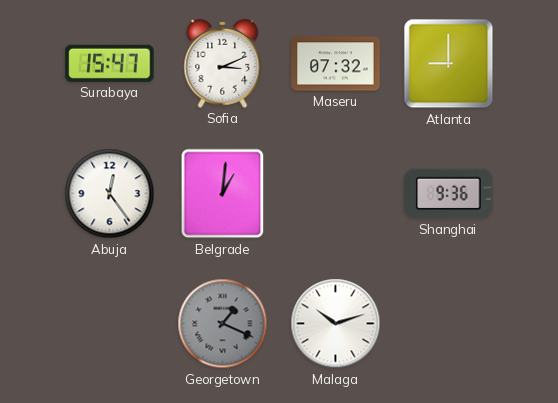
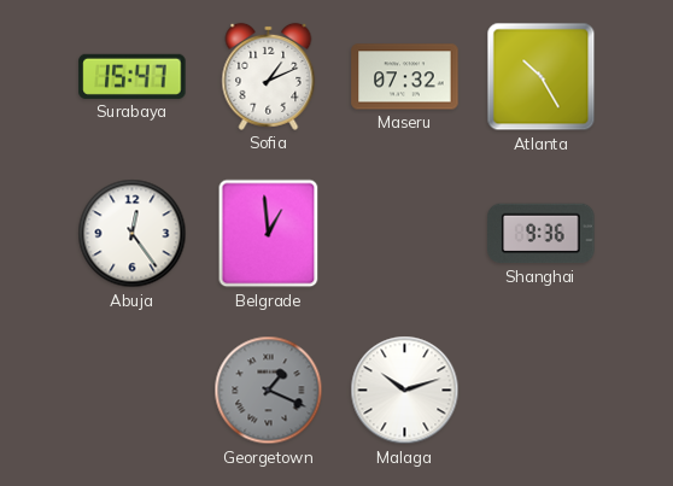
Sofia: 3:11 -> 1:11
Atlanta: 9:00 -> 10:25
Belgrade: 1:01 -> 12:59
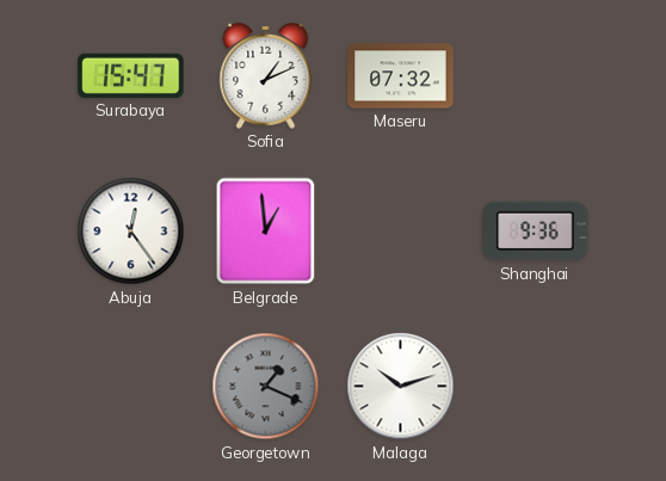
Atlanta: 10:25 -> none
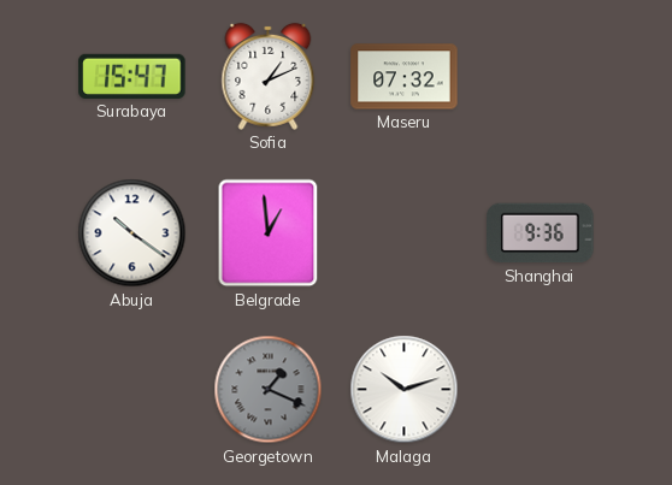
Abuja: 12:24 -> 10:21
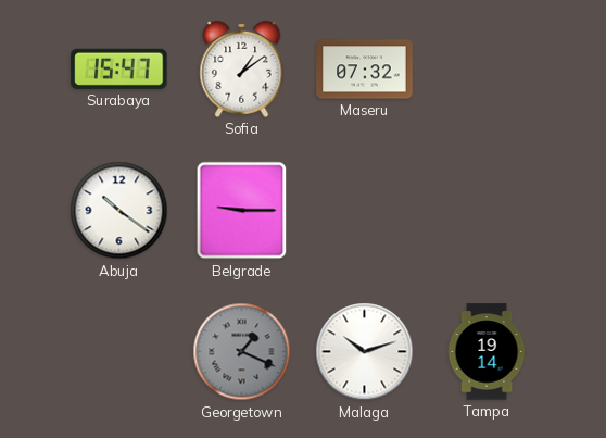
Sofia: 1:11 -> 1:09
Belgrade: 12:59 -> 9:15
Shanghai: 9:36 -> none
Tampa: none -> 19:14
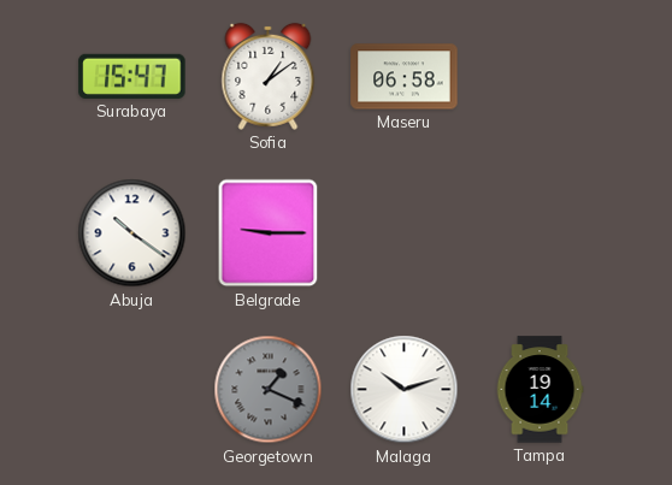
Maseru: 07:32 -> 06:58
